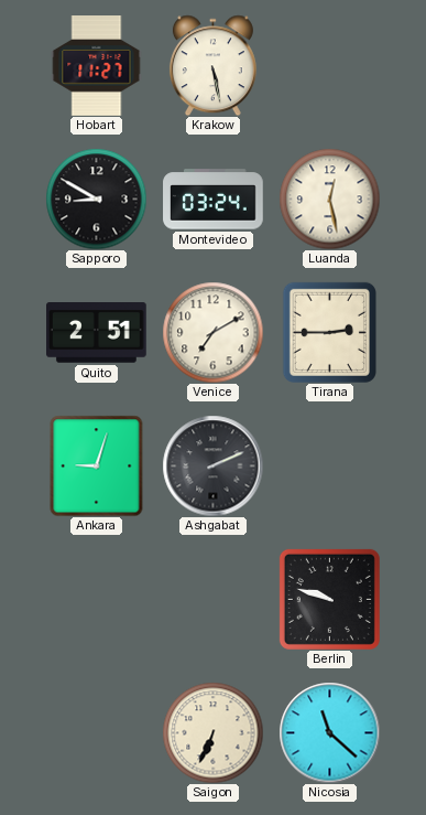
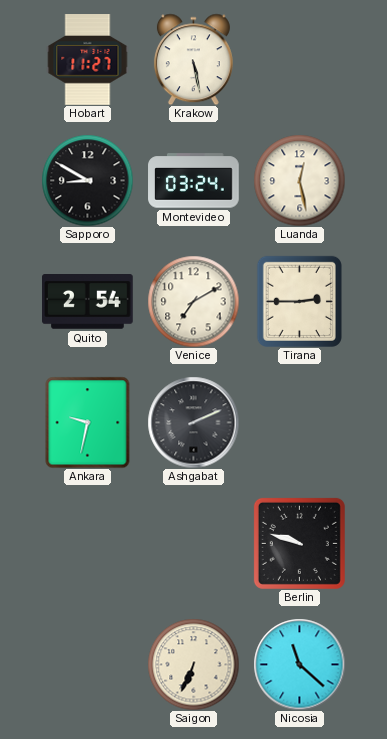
Quito: 2:51 -> 2:54
Ankara: 9:03 -> 9:32
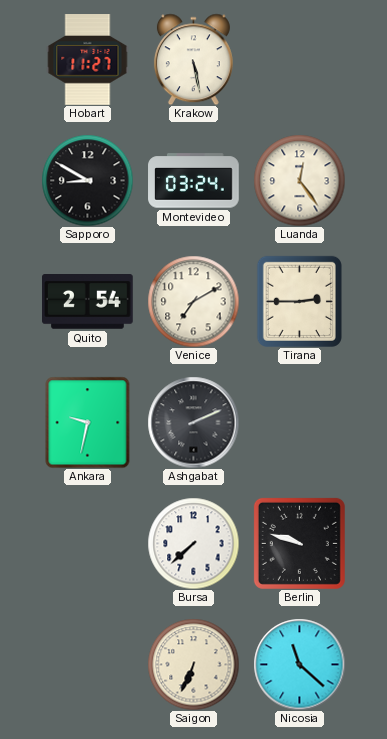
Luanda: 12:28 -> 12:24
Bursa: none -> 7:38
